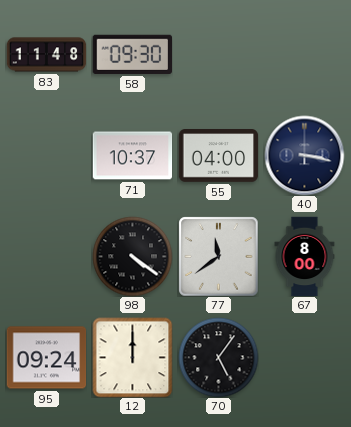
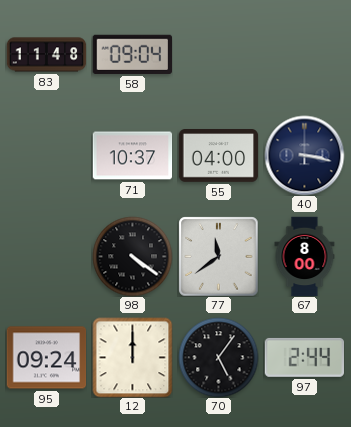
58: 09:30 -> 09:04
97: none -> 2:44
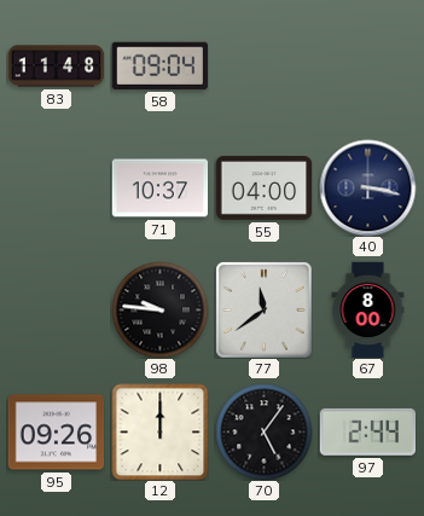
98: 4:21 -> 9:46
95: 09:24 -> 09:26
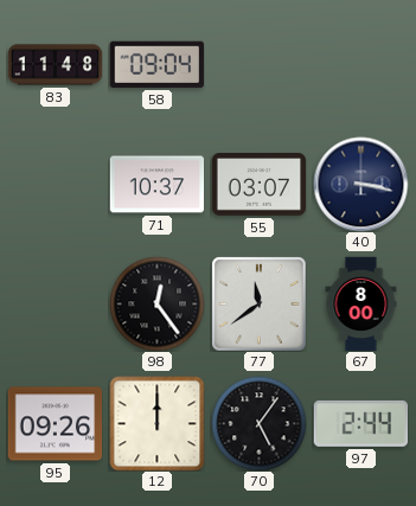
55: 04:00 -> 03:07
98: 9:46 -> 12:24
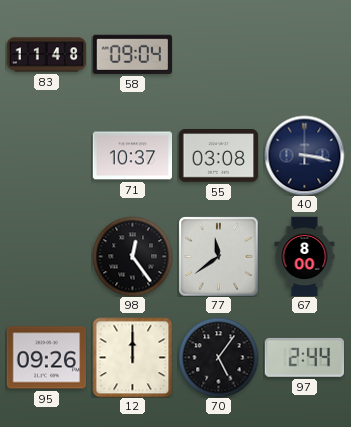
55: 03:07 -> 03:08
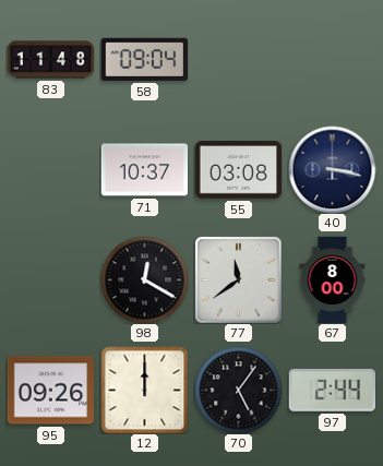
98: 12:24 -> 12:20
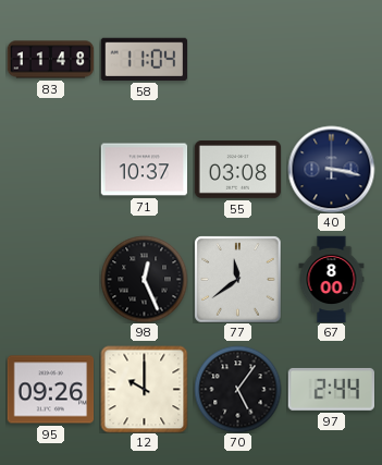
58: 09:04 -> 11:04
98: 12:20 -> 12:26
12: 12:00 -> 10:00
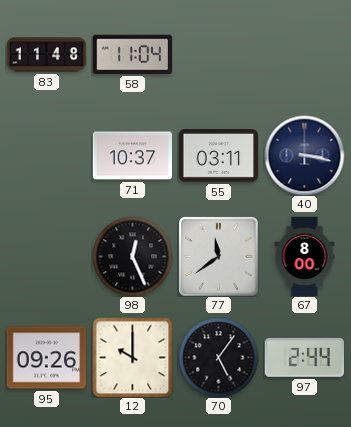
55: 03:08 -> 03:11
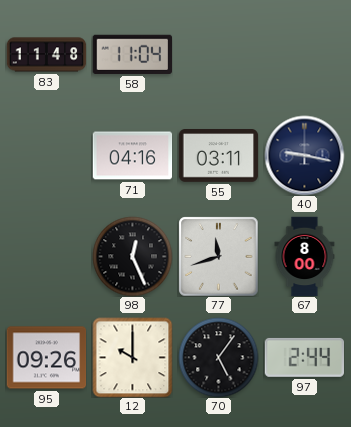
71: 10:37 -> 04:16
40: 3:17 -> 9:17
77: 11:39 -> 11:42
